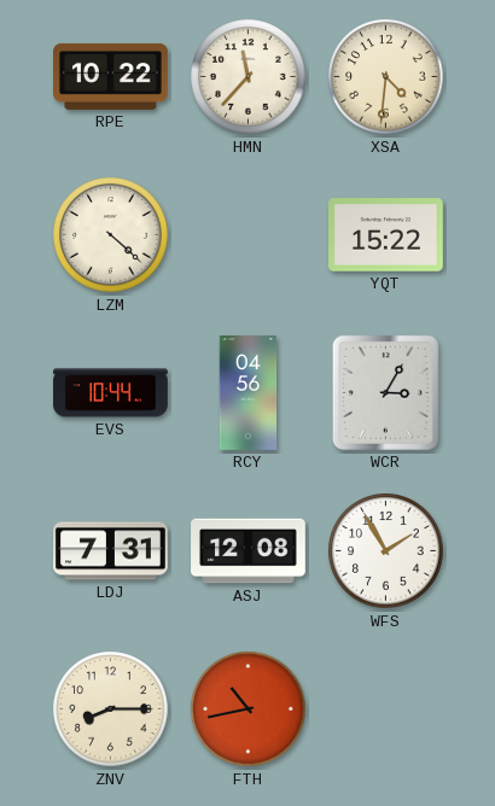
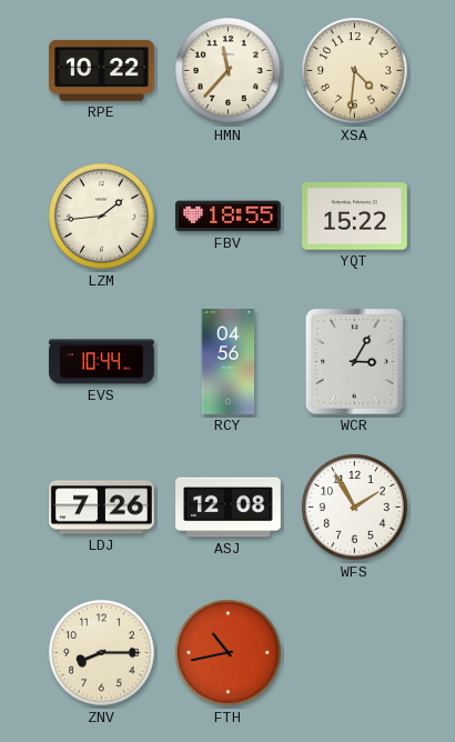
LZM: 4:22 -> 1:44
FBV: none -> 18:55
LDJ: 7:31 -> 7:26
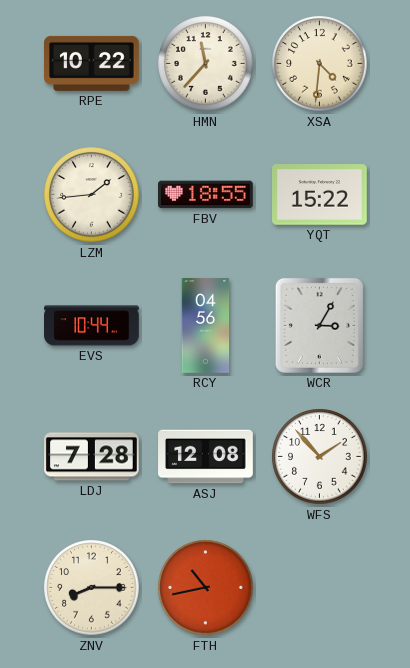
LDJ: 7:26 -> 7:28
WFS: 1:55 -> 1:53
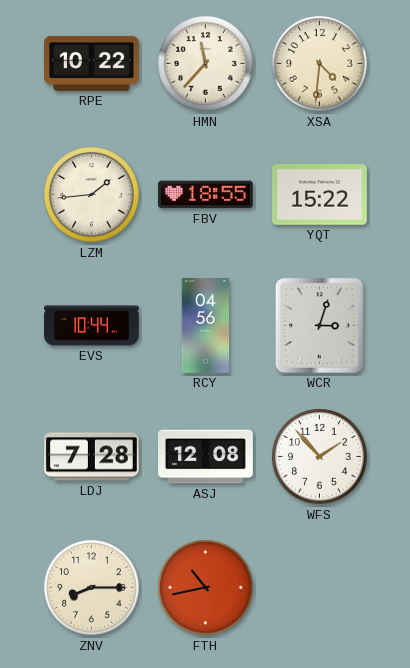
WCR: 3:05 -> 3:03
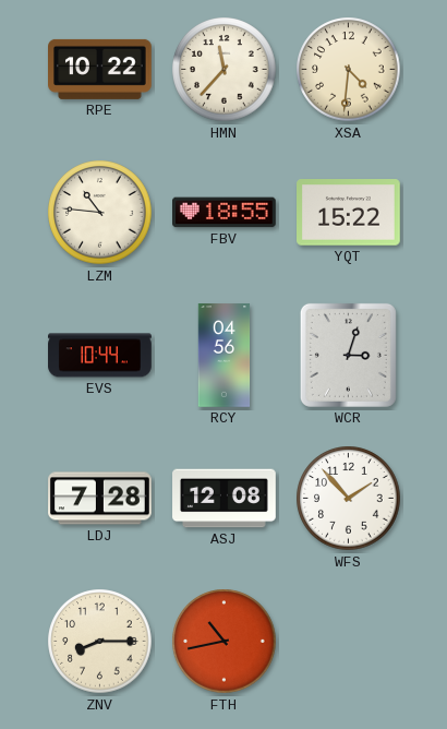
LZM: 1:44 -> 10:46
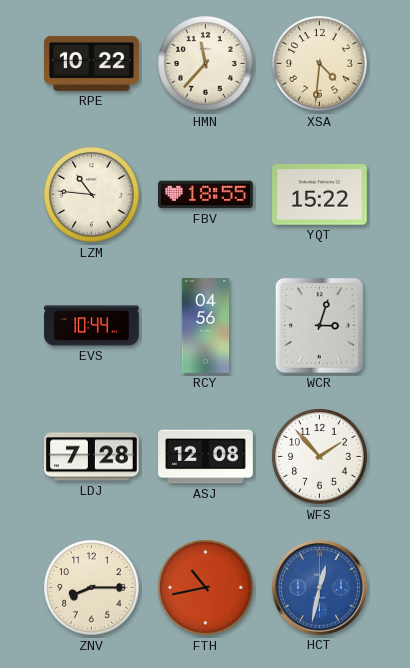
HCT: none -> 12:32
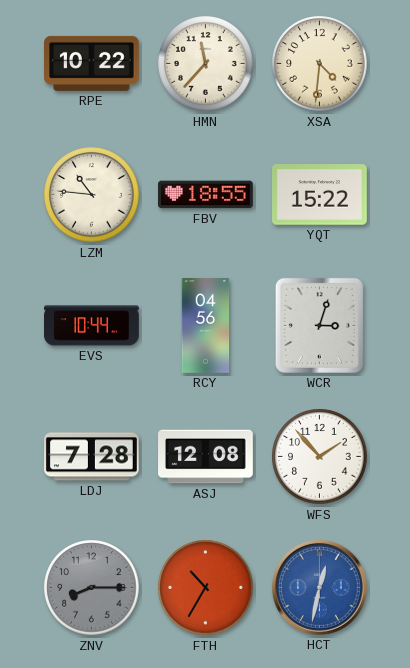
ZNV dial: cream -> grey
FTH: 10:43 -> 10:35
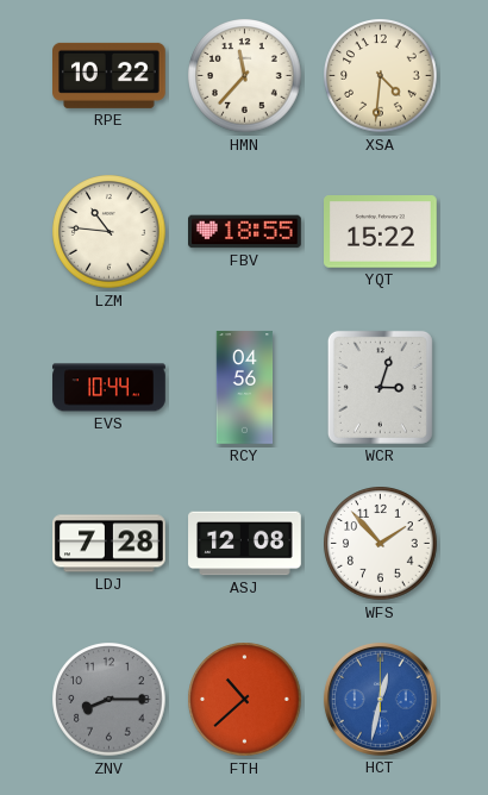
FTH: 10:35 -> 10:38
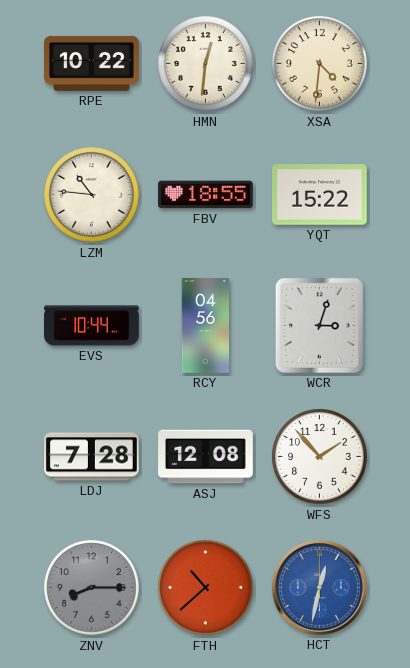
HMN: 11:37 -> 12:31
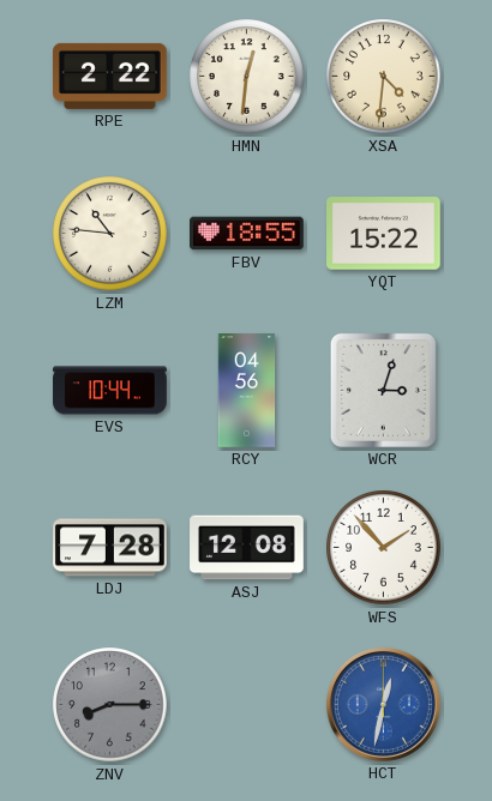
RPE: 10:22 -> 2:22
FTH: 10:38 -> none
